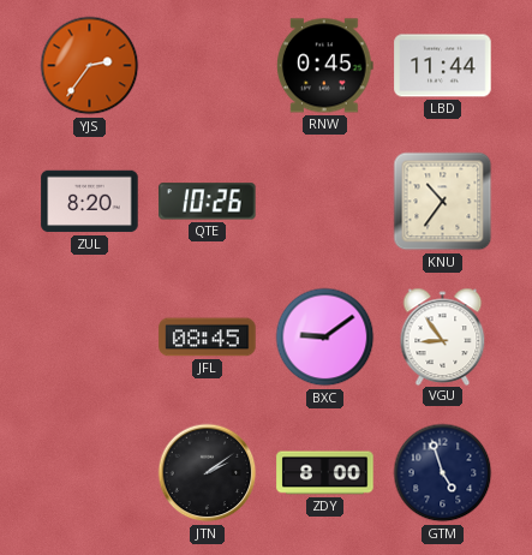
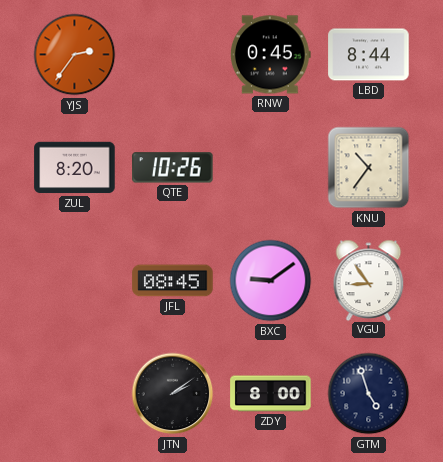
LBD: 11:44 -> 8:44
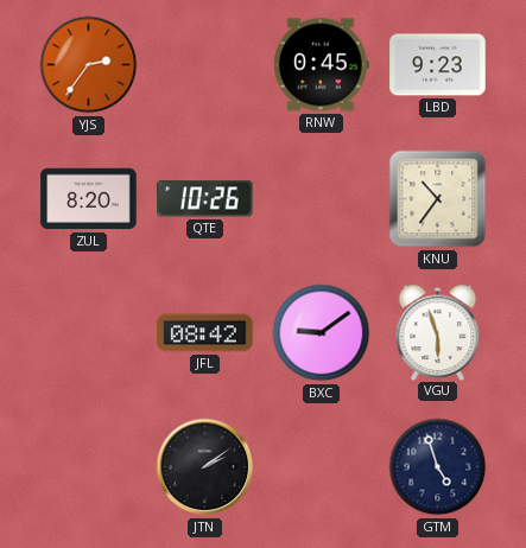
LBD: 8:44 -> 9:23
JFL: 08:45 -> 08:42
VGU: 8:54 -> 5:57
ZDY: 8:00 -> none
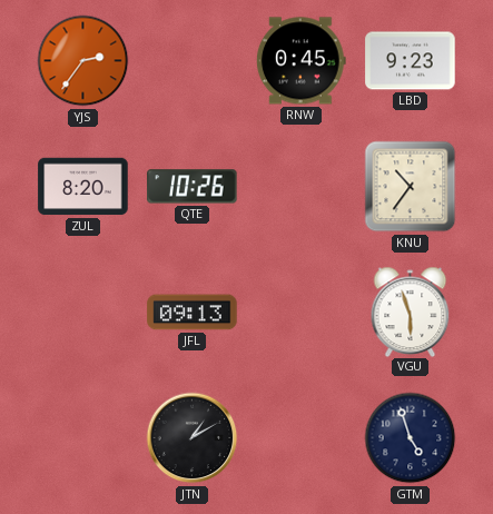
JFL: 08:42 -> 09:13
BXC: 9:09 -> none
JTN: 2:09 -> 1:10
